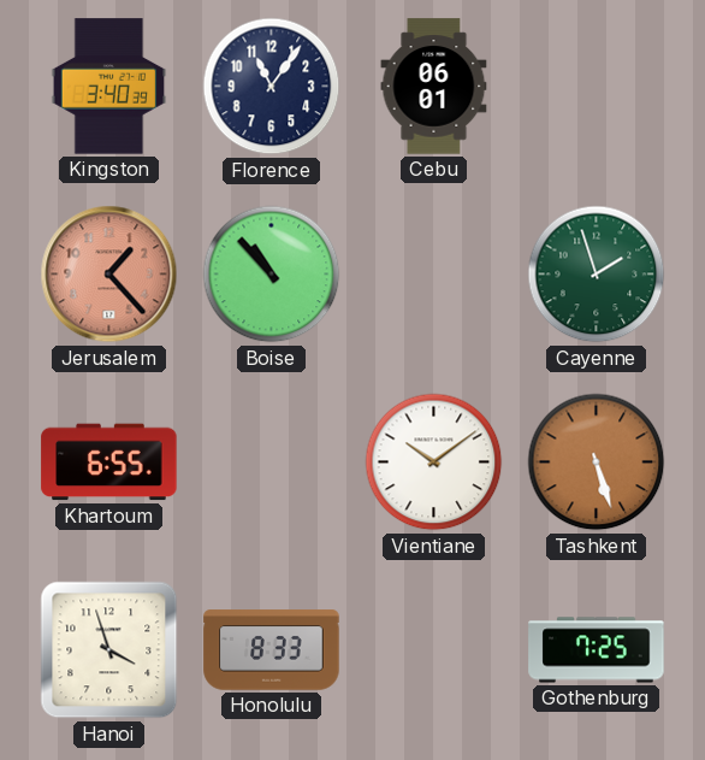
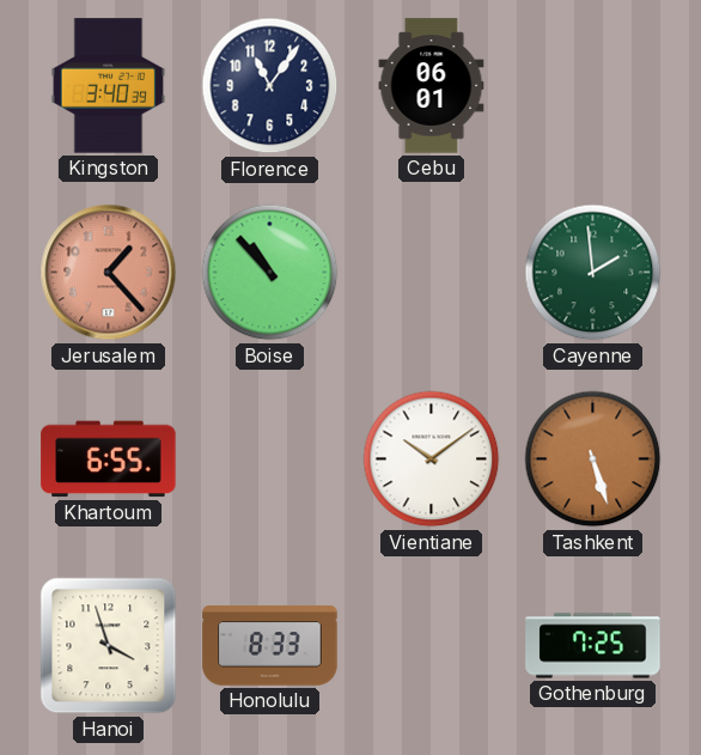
Cayenne: 1:57 -> 1:59
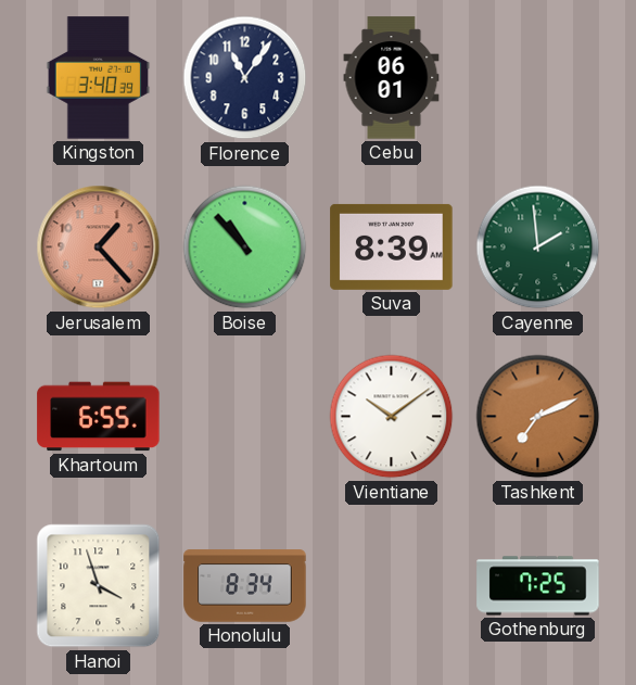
Suva: none -> 8:39
Tashkent: 5:27 -> 7:11
Honolulu: 8:33 -> 8:34
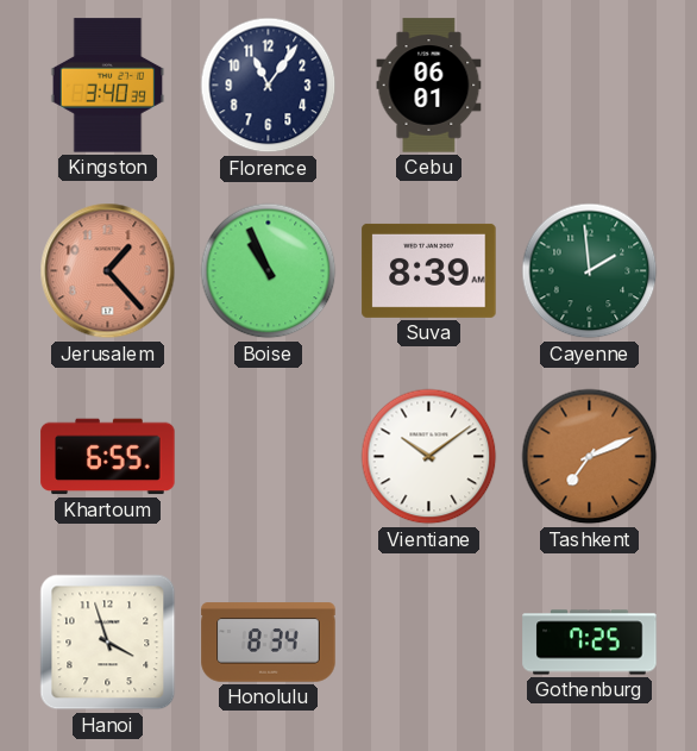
Boise: 10:53 -> 10:56
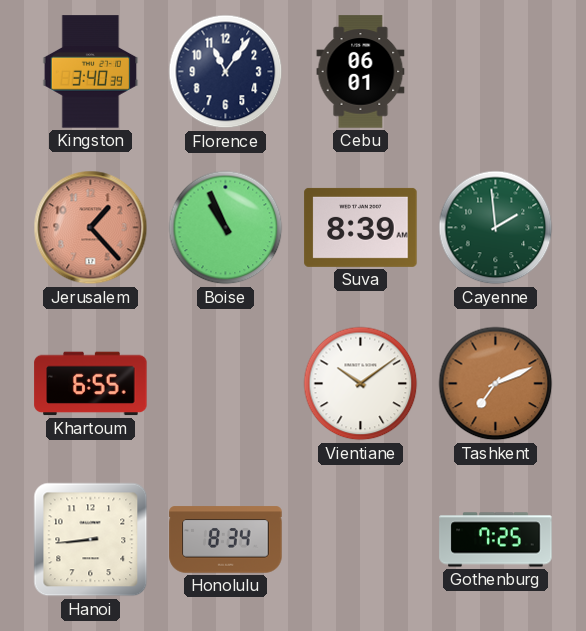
Hanoi: 3:57 -> 8:44
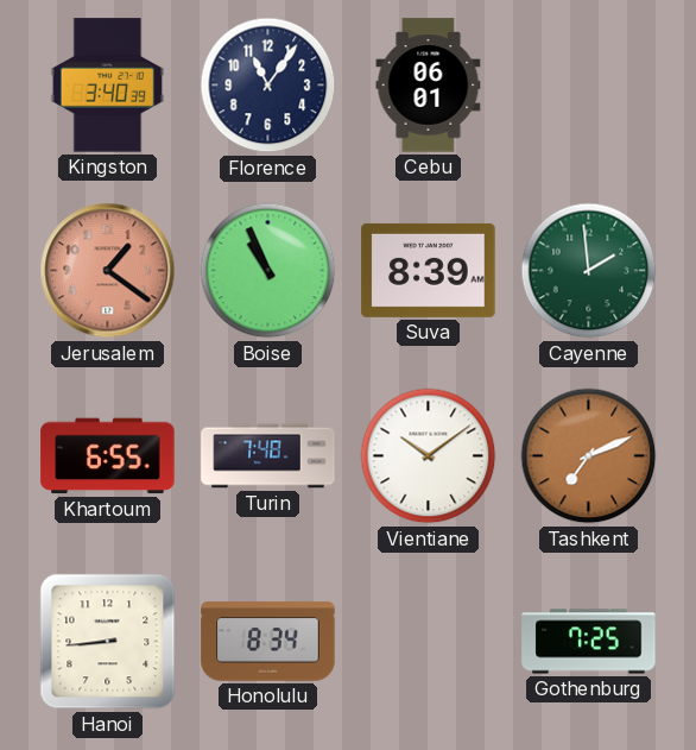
Jerusalem: 1:23 -> 1:21
Turin: none -> 7:48
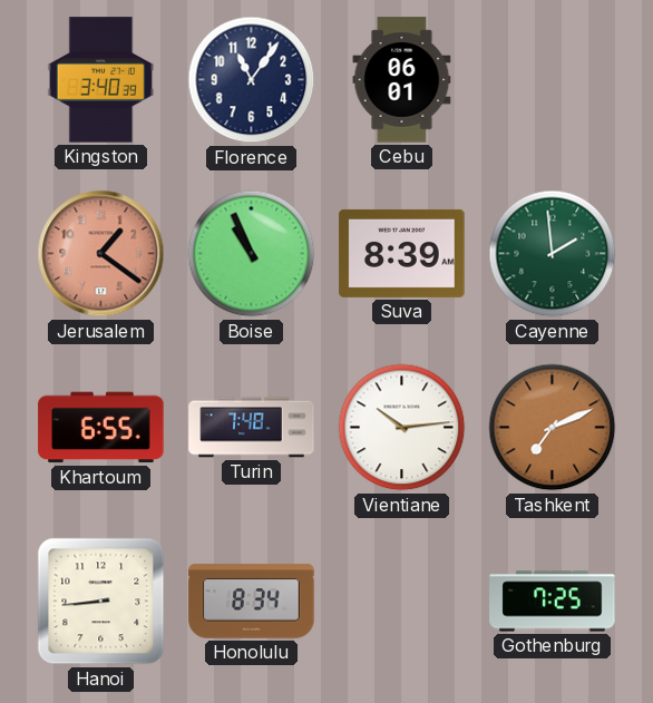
Vientiane: 10:09 -> 10:14
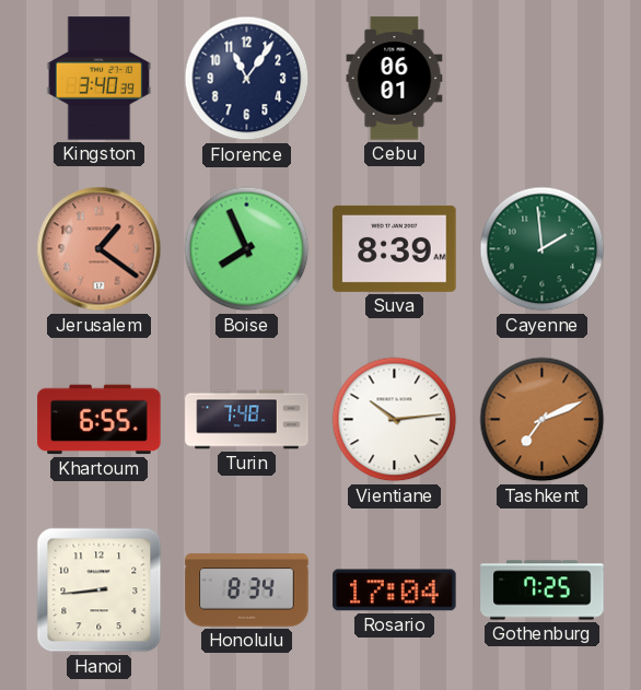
Boise: 10:56 -> 7:56
Rosario: none -> 17:04
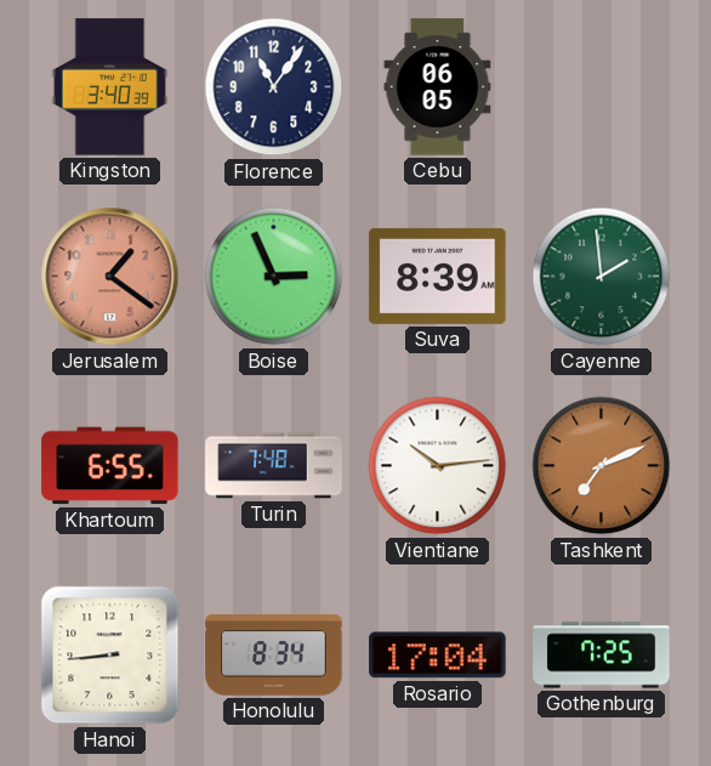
Cebu: 06:01 -> 06:05
Boise: 7:56 -> 2:56
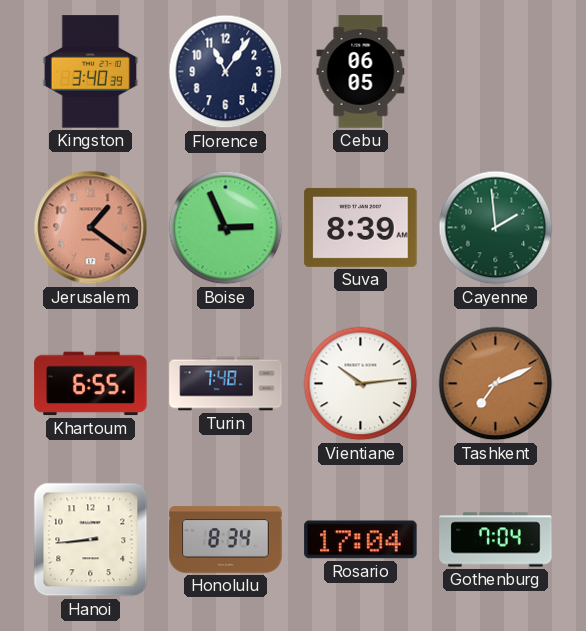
Gothenburg: 7:25 -> 7:04
